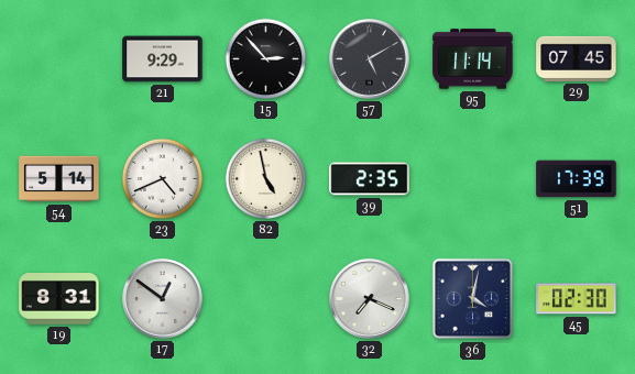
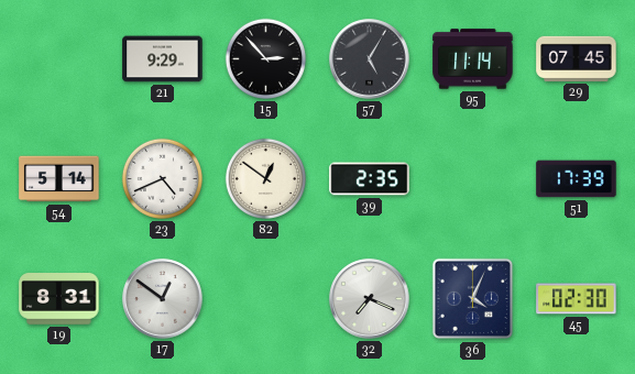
57: 5:10 -> 5:05
82: 4:58 -> 12:51
36: 4:02 -> 4:04
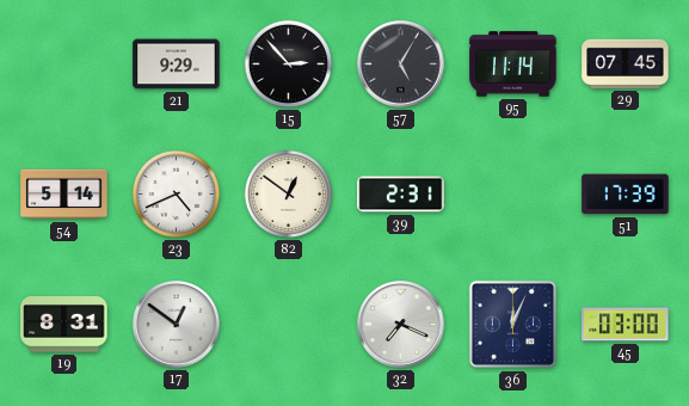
39: 2:35 -> 2:31
36: 4:04 -> 12:04
45: 02:30 -> 03:00
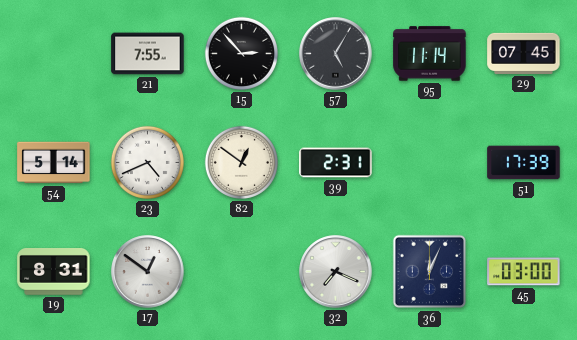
21: 9:29 -> 7:55
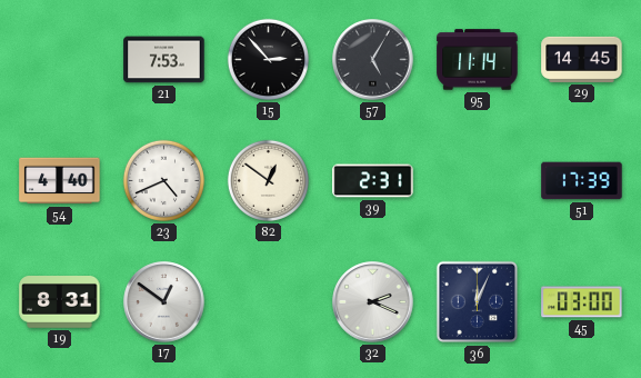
21: 7:55 -> 7:53
29: 07:45 -> 14:45
54: 5:14 -> 4:40
32: 7:19 -> 2:19
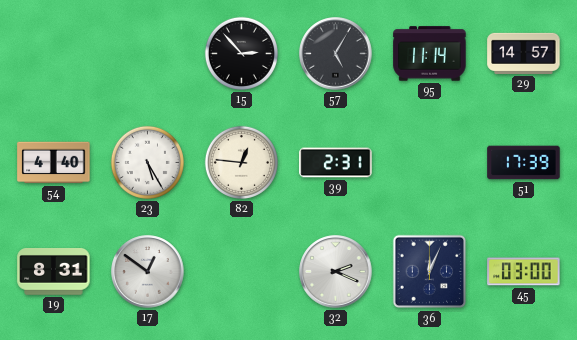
21: 7:53 -> none
29: 14:45 -> 14:57
23: 4:41 -> 5:25
82: 12:51 -> 12:46
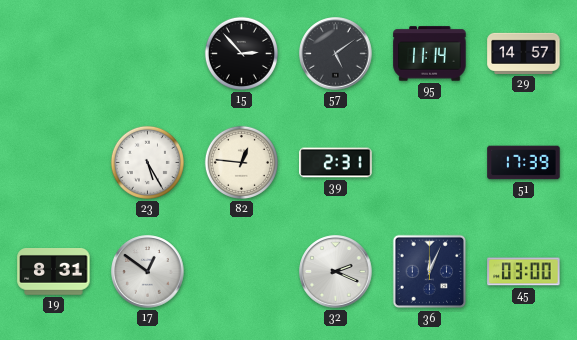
57: 5:05 -> 5:09
54: 4:40 -> none
